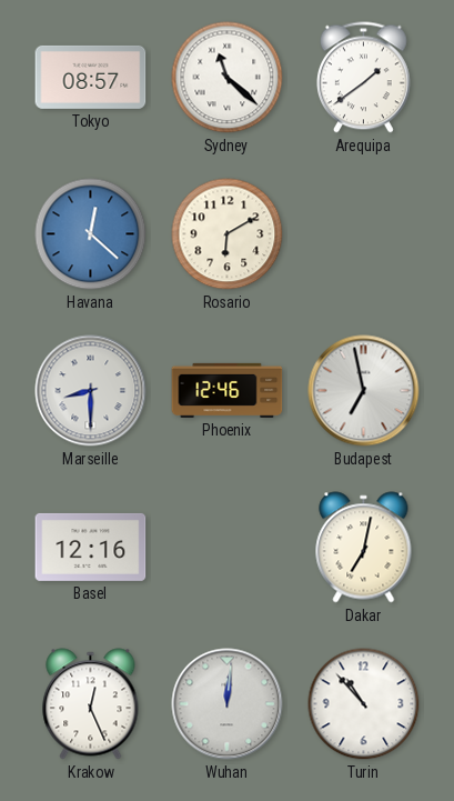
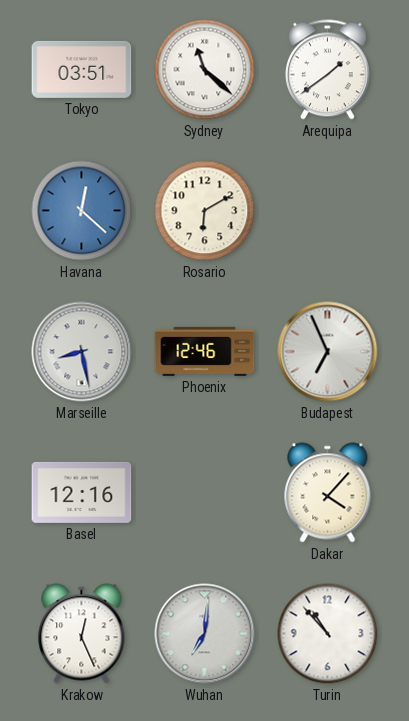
Tokyo: 08:57 -> 03:51
Marseille: 8:30 -> 8:28
Budapest: 6:58 -> 6:56
Dakar: 7:02 -> 4:07
Wuhan: 12:01 -> 7:01
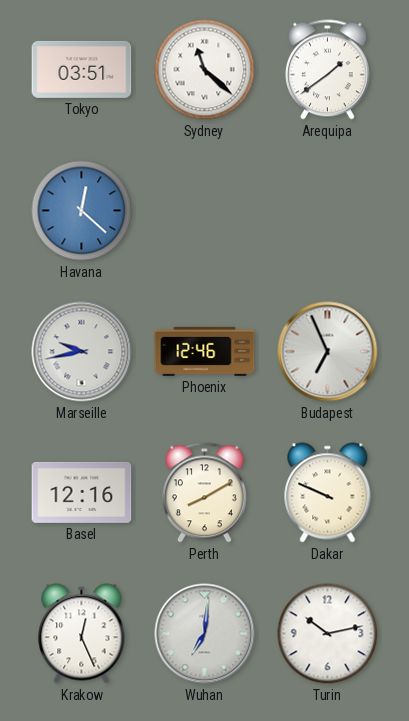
Rosario: 6:10 -> none
Marseille: 8:28 -> 9:43
Perth: none -> 8:10
Dakar: 4:07 -> 9:49
Turin: 10:53 -> 10:13
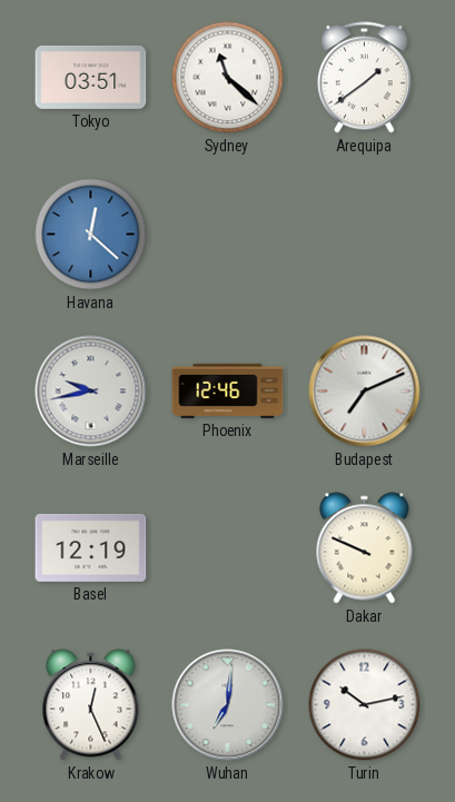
Budapest: 6:56 -> 7:11
Basel: 12:16 -> 12:19
Perth: 8:10 -> none
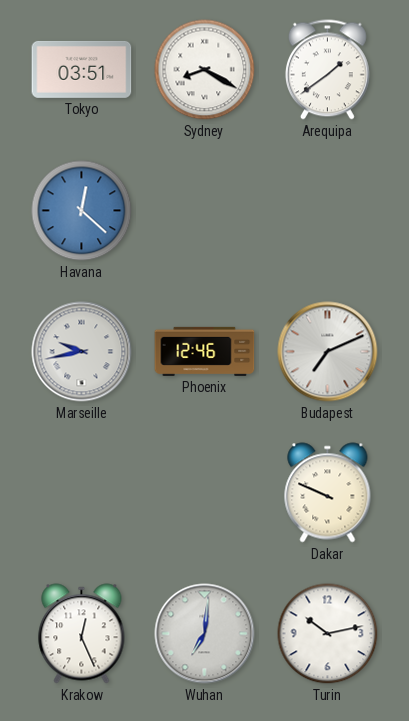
Sydney: 11:22 -> 8:20
Basel: 12:19 -> none
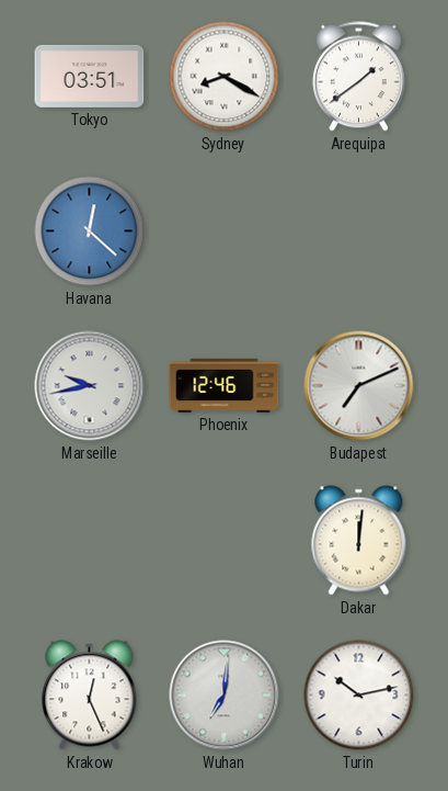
Dakar: 9:49 -> 12:01
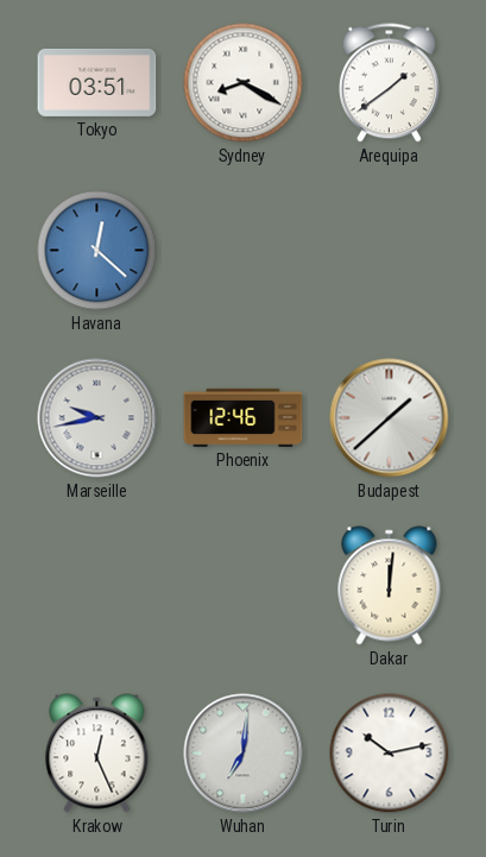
Budapest: 7:11 -> 1:38
